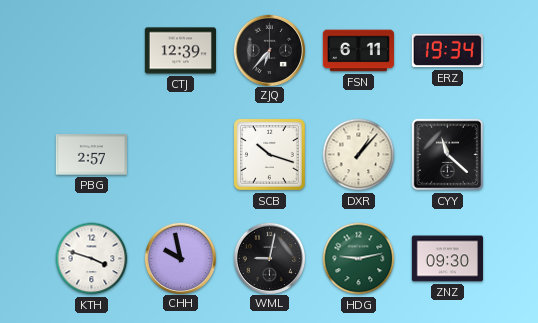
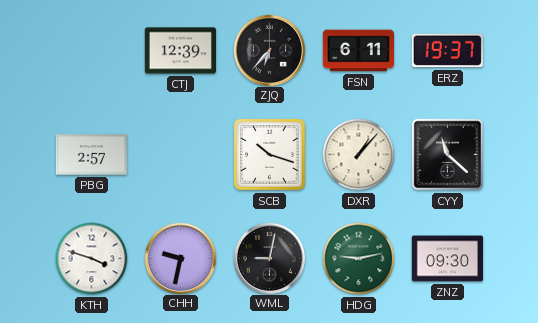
ERZ: 19:34 -> 19:37
CHH: 9:58 -> 9:32
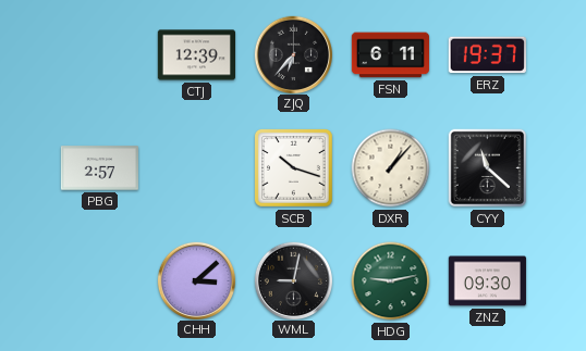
KTH: 3:48 -> none
CHH: 9:32 -> 3:08
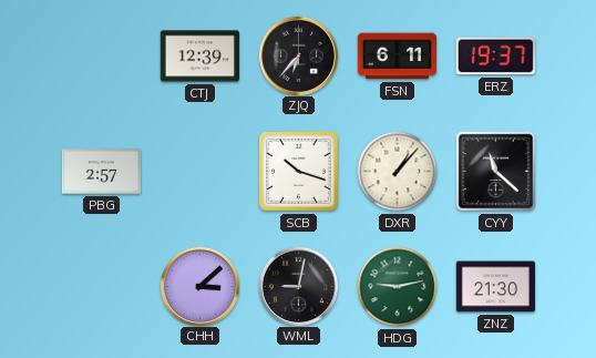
ZNZ: 09:30 -> 21:30
